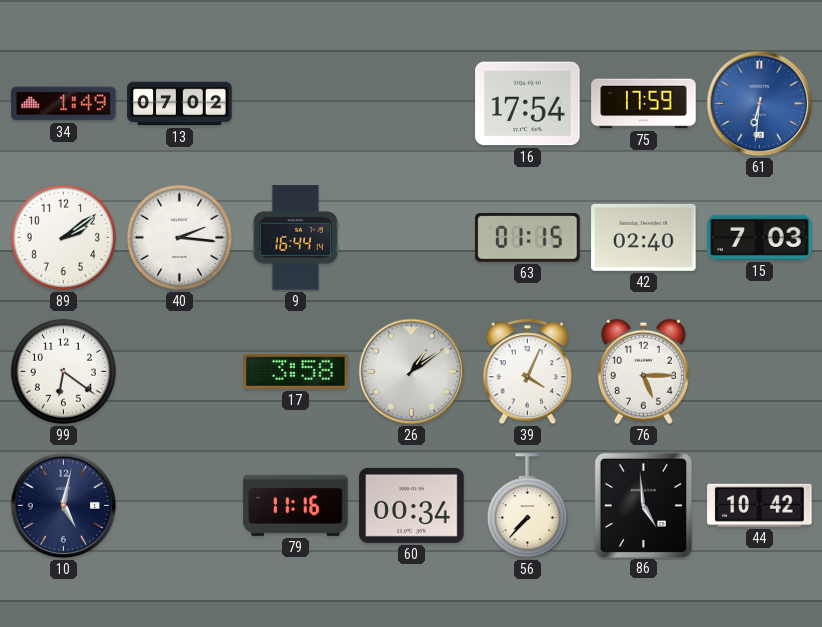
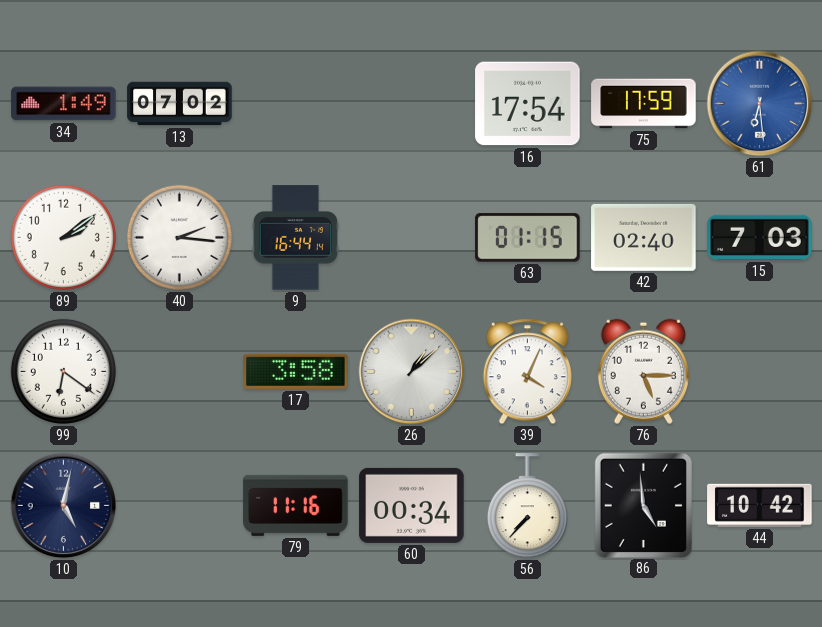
61: 6:31 -> 6:29
26: 1:09 -> 1:08
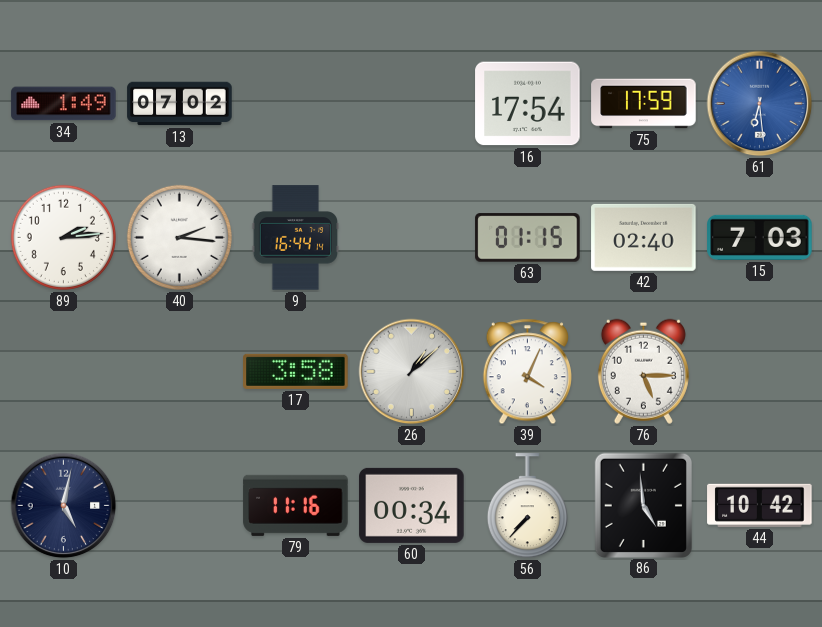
89: 2:09 -> 2:14
99: 6:21 -> none
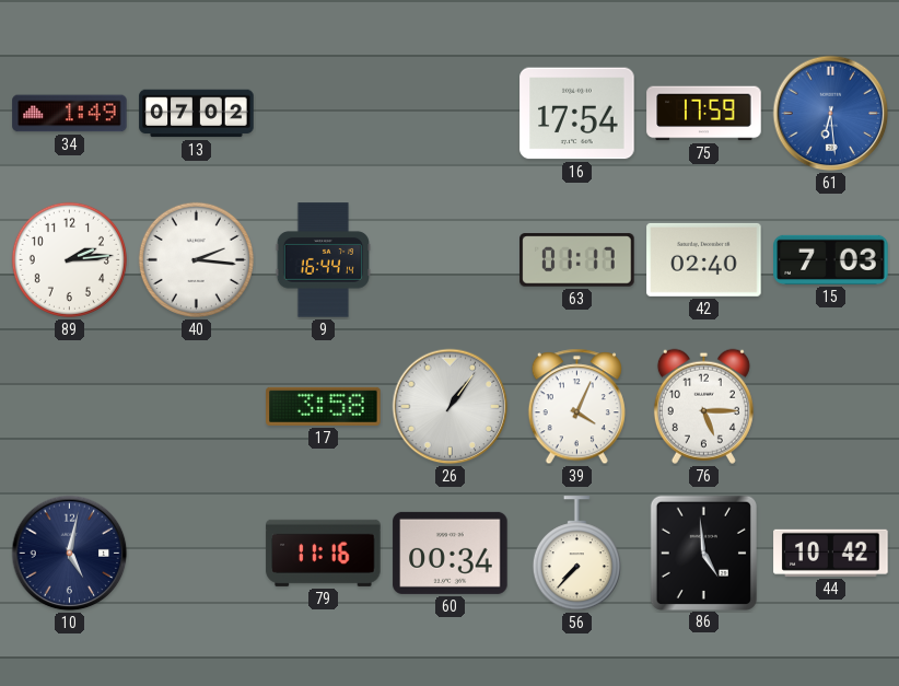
63: 01:15 -> 01:17
26: 1:08 -> 1:06
